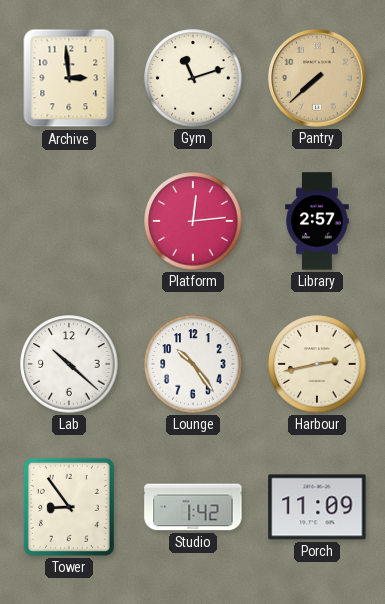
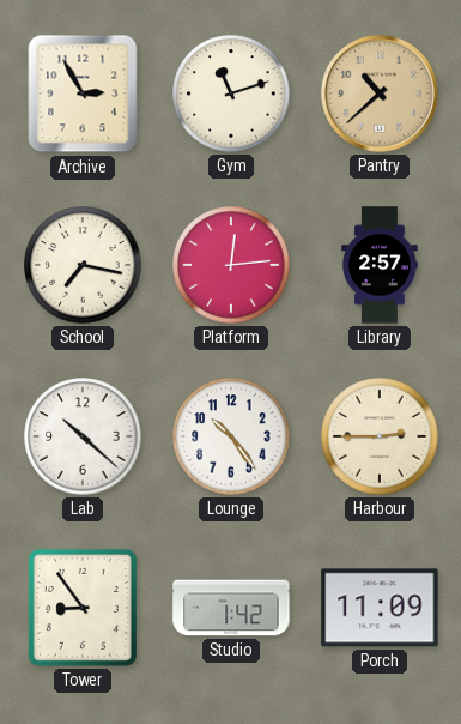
Archive: 2:59 -> 2:55
Pantry: 7:38 -> 10:38
School: none -> 7:17
Harbour: 2:43 -> 2:45
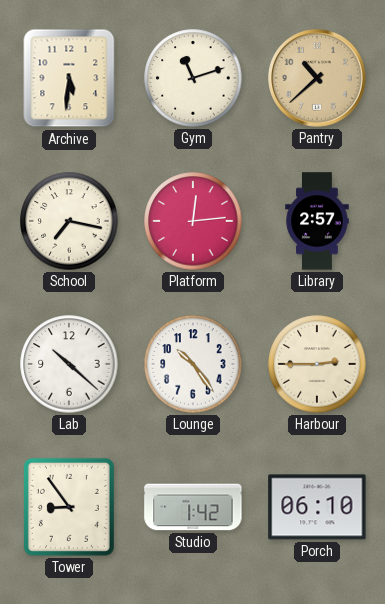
Archive: 2:55 -> 5:31
Porch: 11:09 -> 06:10
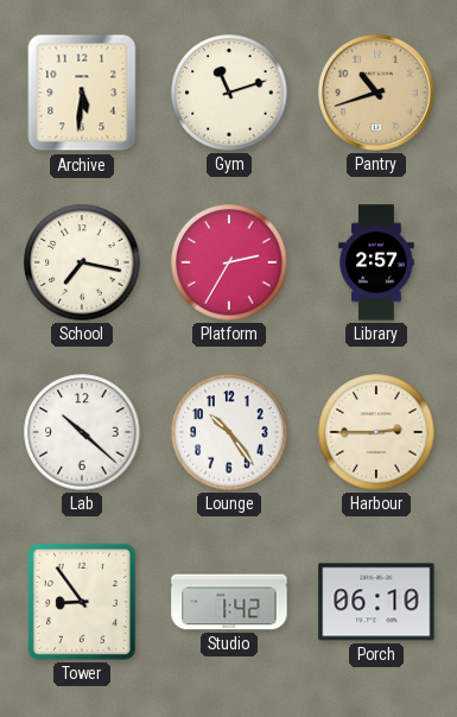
Pantry: 10:38 -> 10:42
Platform: 12:14 -> 2:35
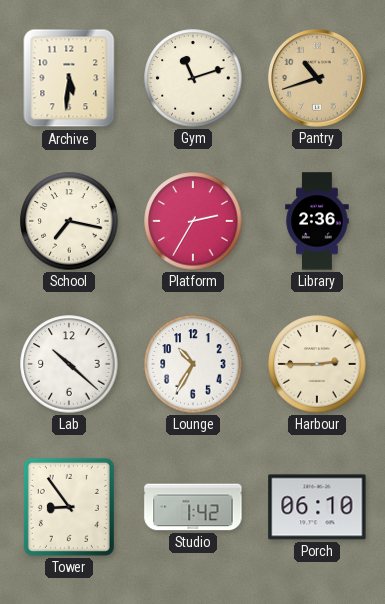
Library: 2:57 -> 2:36
Lounge: 10:24 -> 10:35
